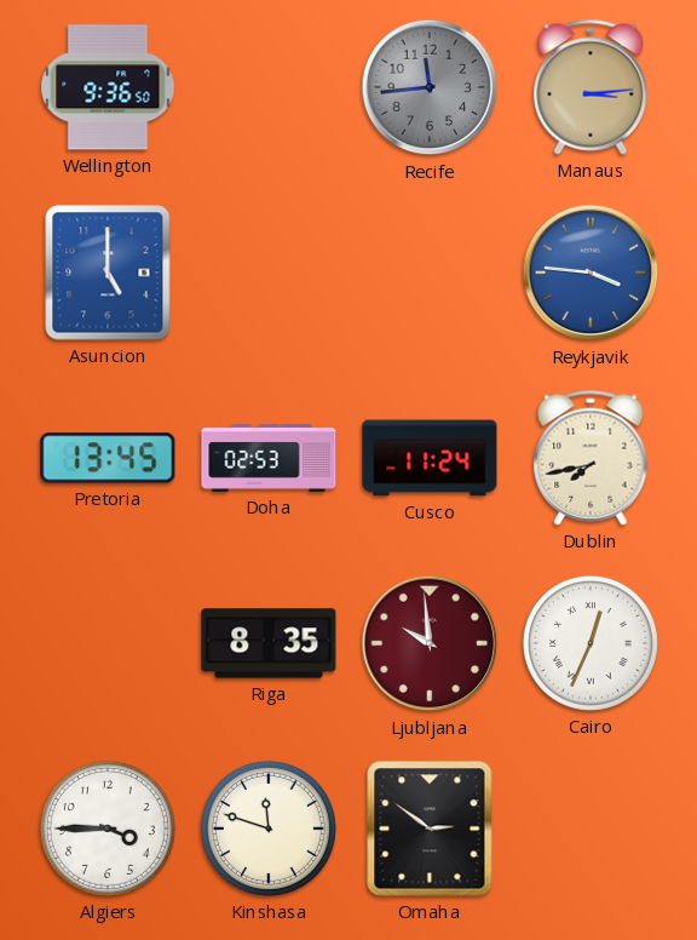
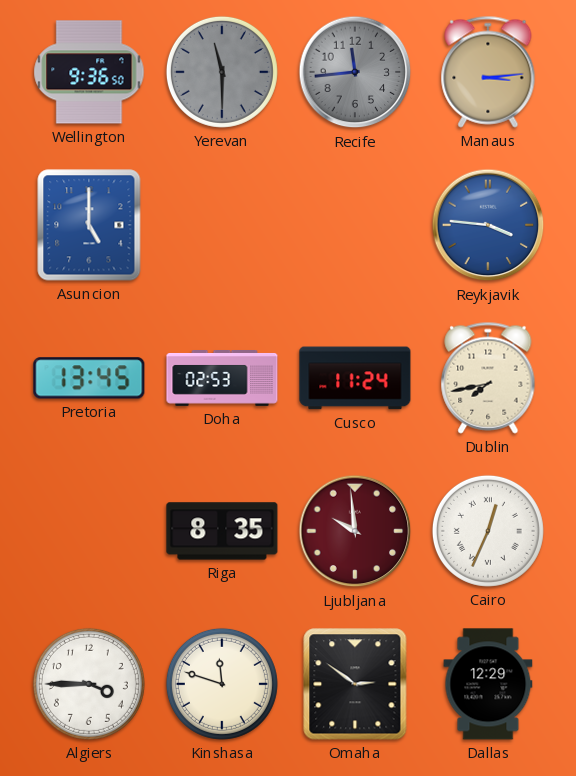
Yerevan: none -> 11:30
Dallas: none -> 12:29
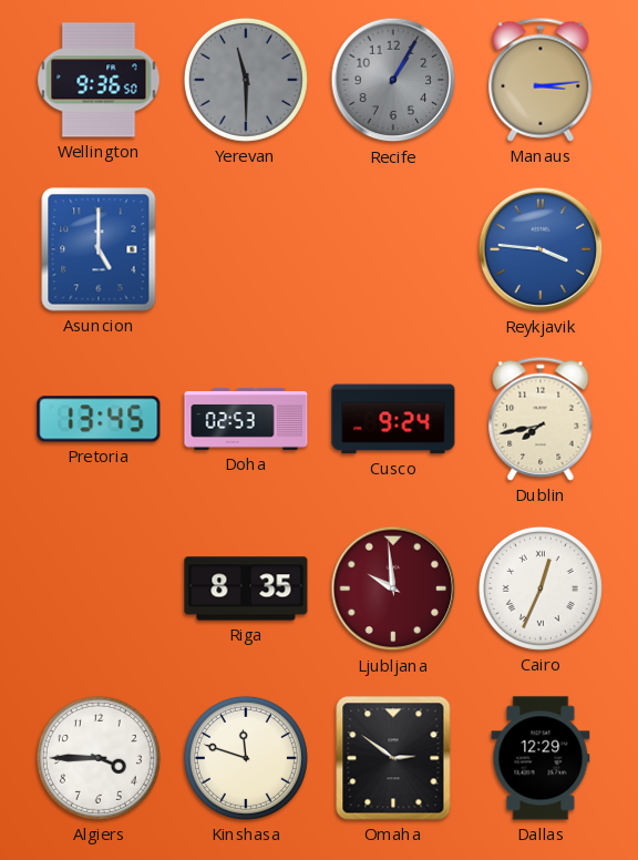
Recife: 11:44 -> 1:05
Cusco: 11:24 -> 9:24
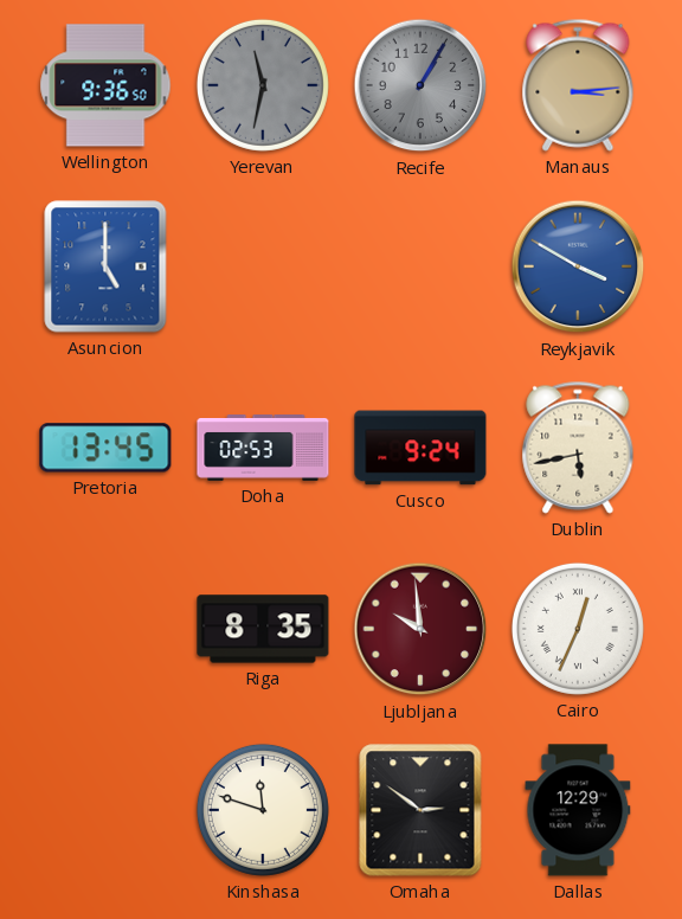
Yerevan: 11:30 -> 11:32
Reykjavik: 3:46 -> 3:50
Dublin: 7:43 -> 5:43
Algiers: 3:45 -> none
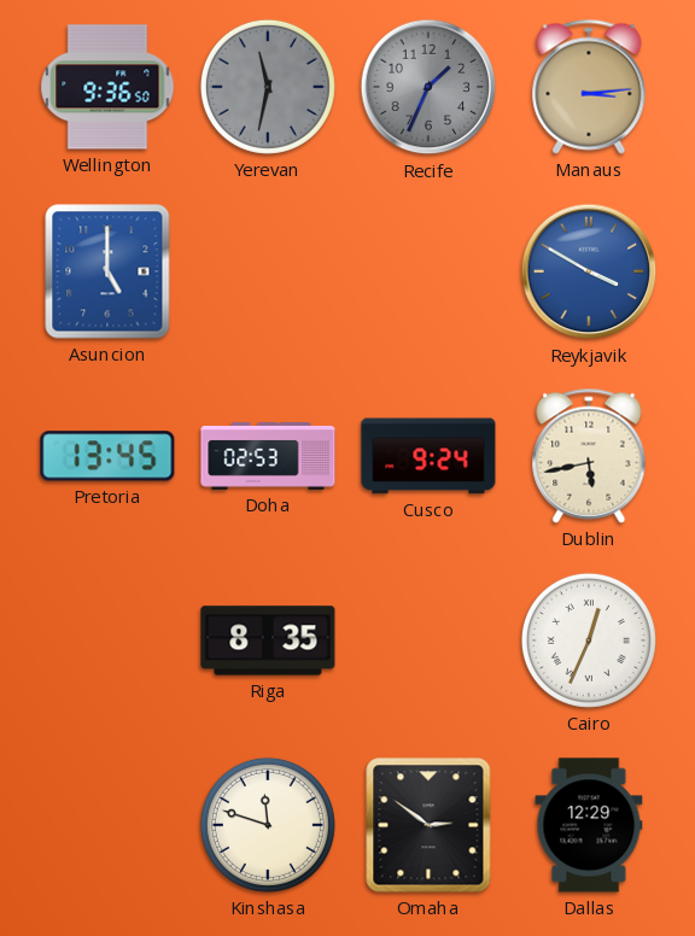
Recife: 1:05 -> 1:34
Ljubljana: 9:59 -> none
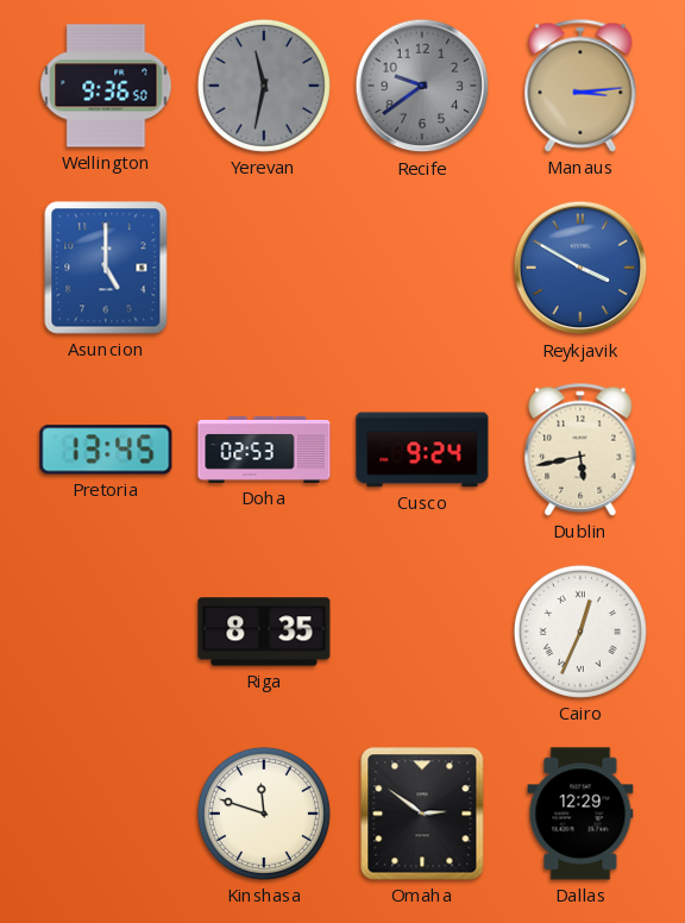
Recife: 1:34 -> 9:39
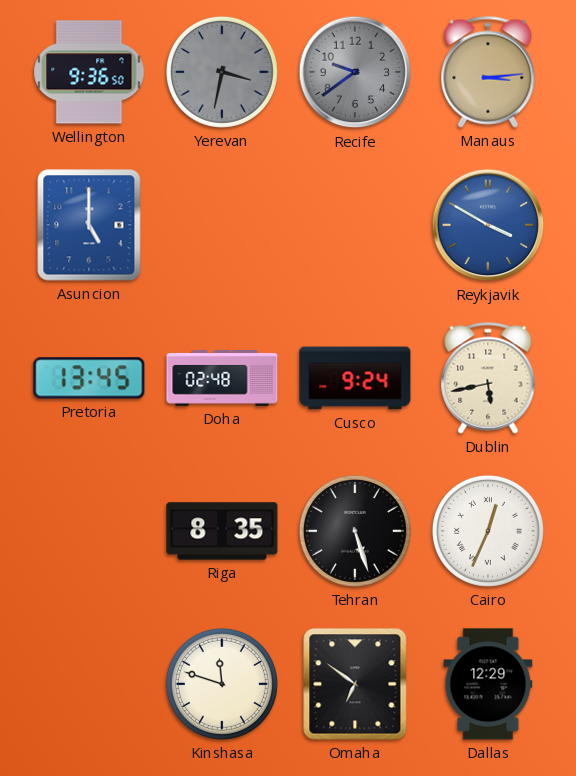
Yerevan: 11:32 -> 3:32
Doha: 02:53 -> 02:48
Tehran: none -> 5:27
Omaha: 2:51 -> 6:51
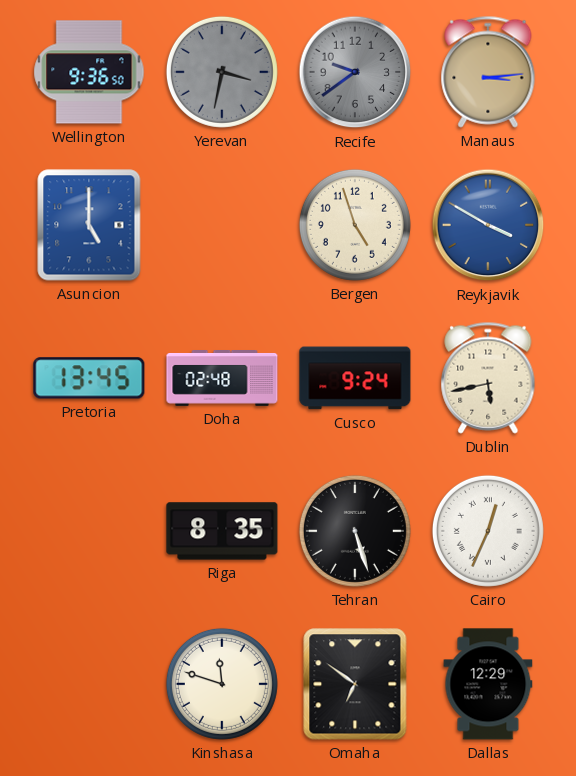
Bergen: none -> 4:57
